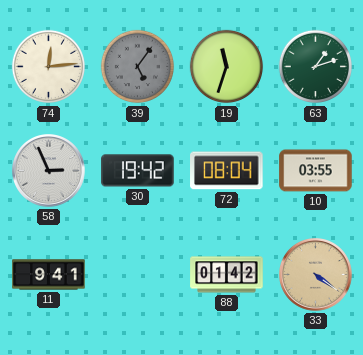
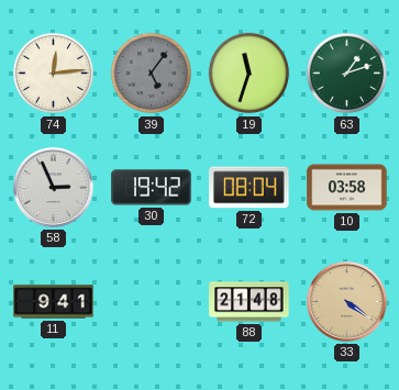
10: 03:55 -> 03:58
88: 01:42 -> 21:48
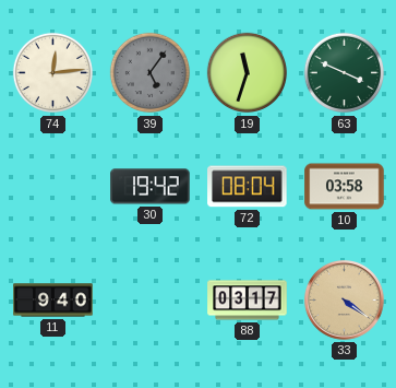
63: 1:12 -> 3:49
58: 2:56 -> none
11: 9:41 -> 9:40
88: 21:48 -> 03:17
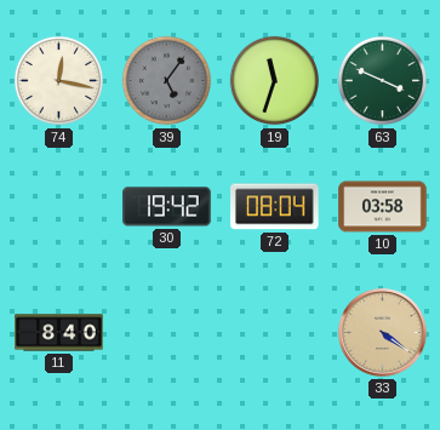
74: 12:14 -> 12:17
11: 9:40 -> 8:40
88: 03:17 -> none
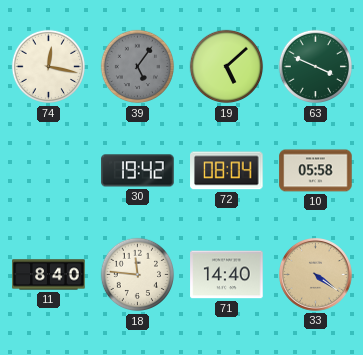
19: 11:33 -> 5:08
10: 03:58 -> 05:58
18: none -> 11:46
71: none -> 14:40
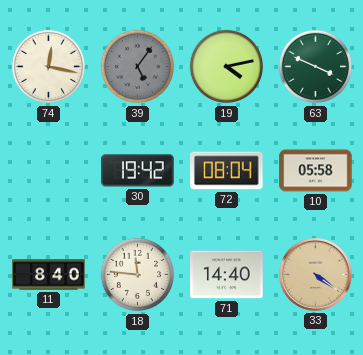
19: 5:08 -> 4:13
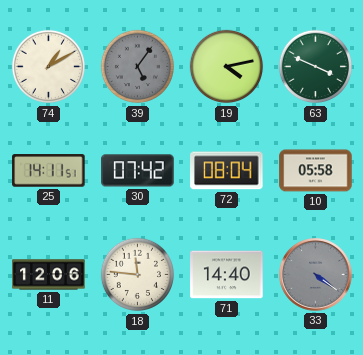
74: 12:17 -> 1:10
25: none -> 14:11
30: 19:42 -> 07:42
11: 8:40 -> 12:06
33 dial: champagne -> grey
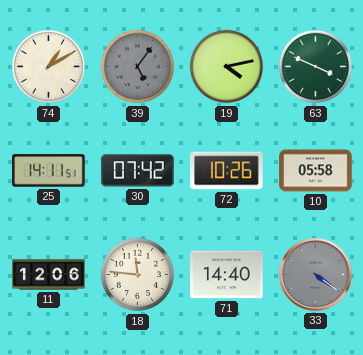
72: 08:04 -> 10:26
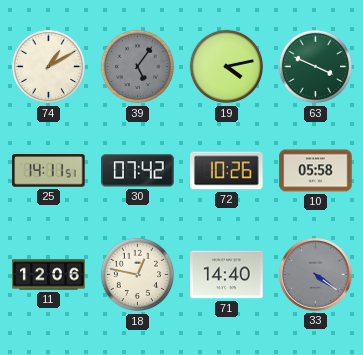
18: 11:46 -> 12:47
